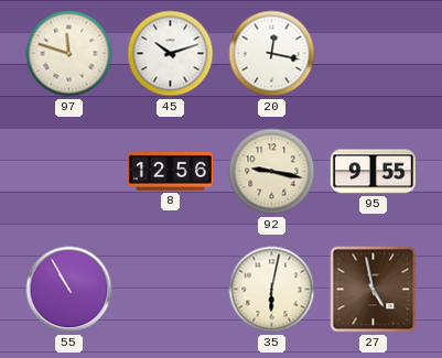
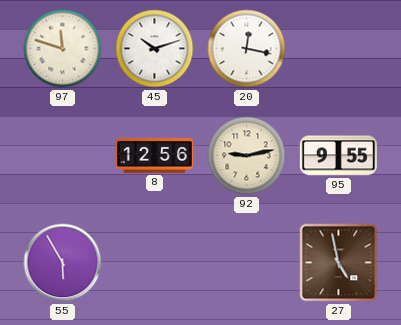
92: 9:17 -> 9:13
55: 10:55 -> 5:55
35: 6:02 -> none
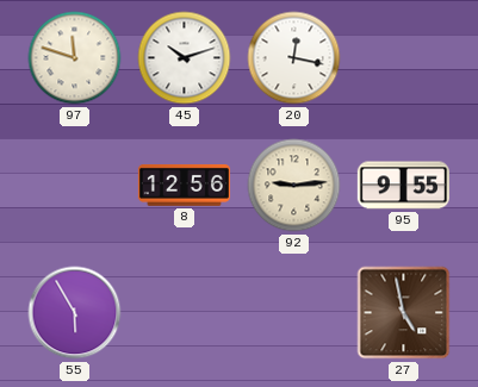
92: 9:13 -> 9:14
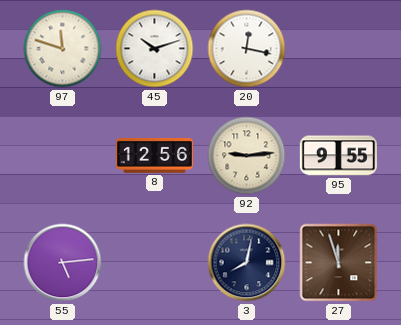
55: 5:55 -> 5:14
3: none -> 8:02
27: 4:58 -> 11:57
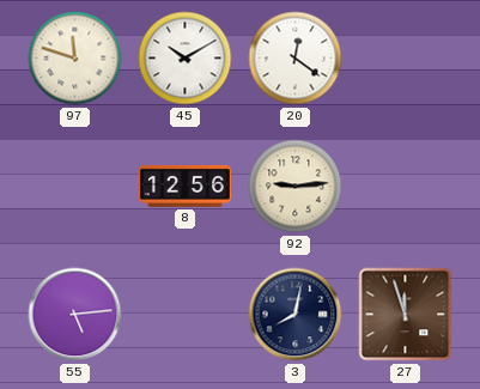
45: 10:12 -> 10:10
20: 12:17 -> 12:21
95: 9:55 -> none
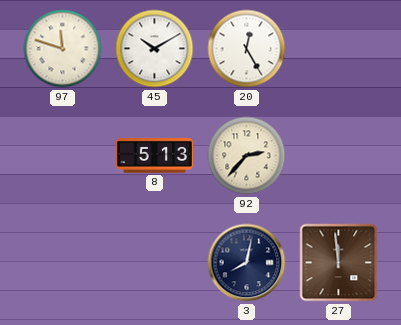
20: 12:21 -> 12:25
8: 12:56 -> 5:13
92: 9:14 -> 2:37
55: 5:14 -> none
27: 11:57 -> 11:59
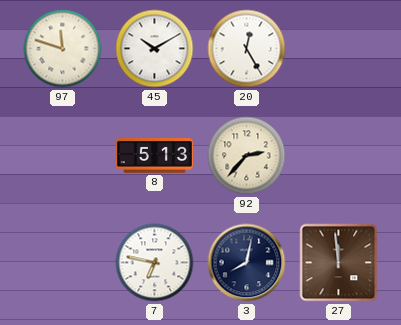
7: none -> 6:47
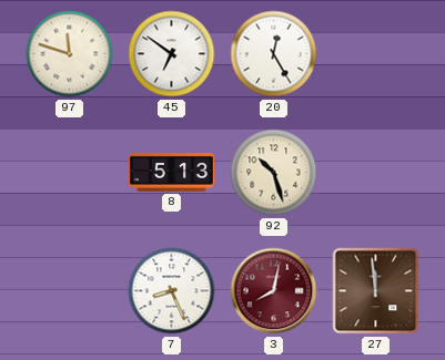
45: 10:10 -> 6:51
92: 2:37 -> 10:27
7: 6:47 -> 8:26
3 dial: navy -> burgundy
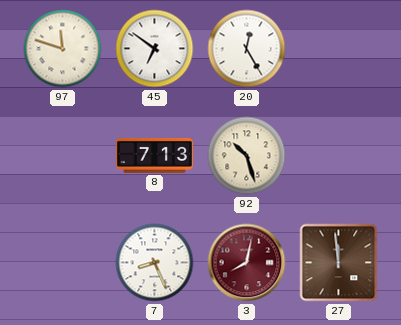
8: 5:13 -> 7:13
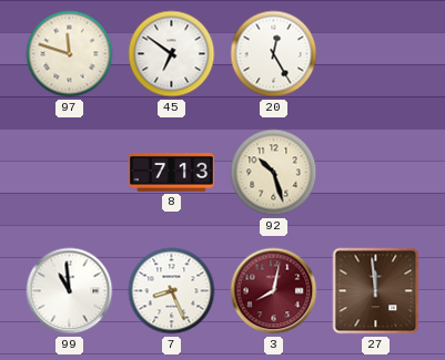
99: none -> 10:59
